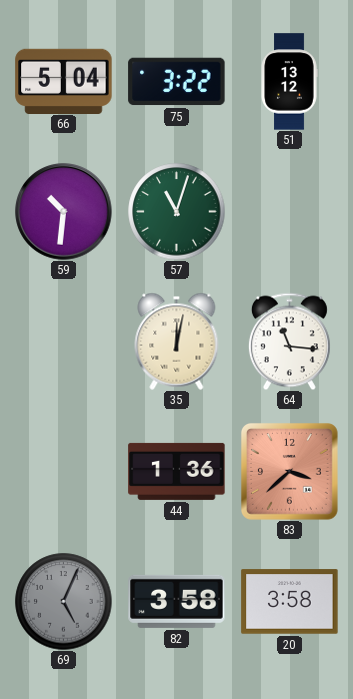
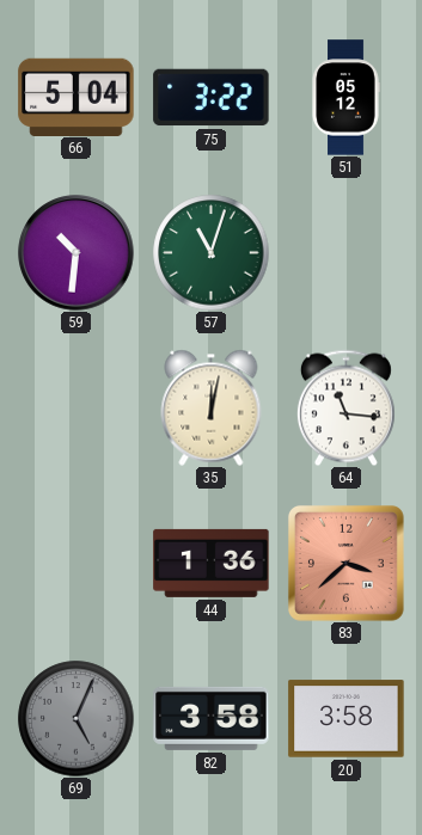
51: 13:12 -> 05:12
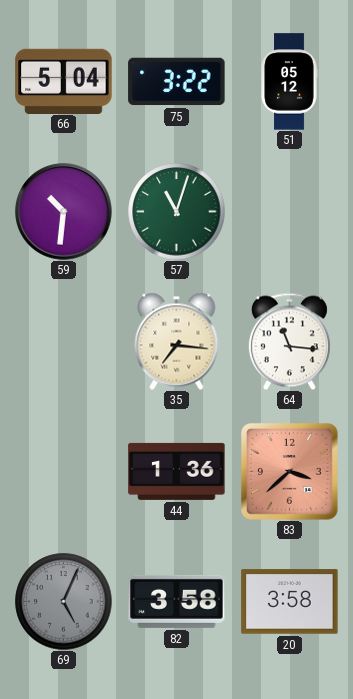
35: 12:02 -> 7:16
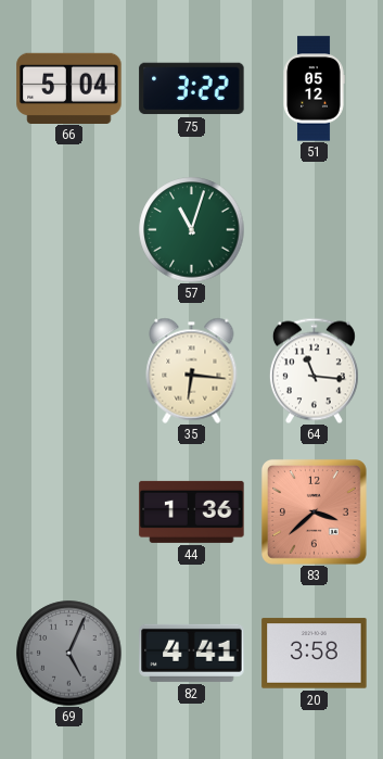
59: 10:31 -> none
35: 7:16 -> 6:16
82: 3:58 -> 4:41
